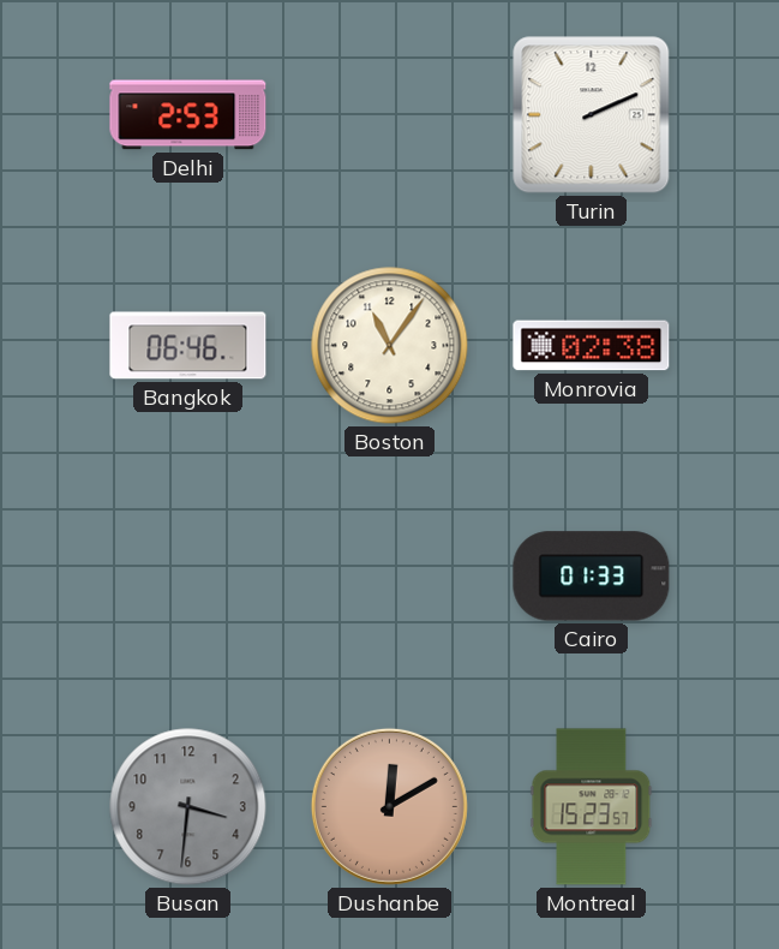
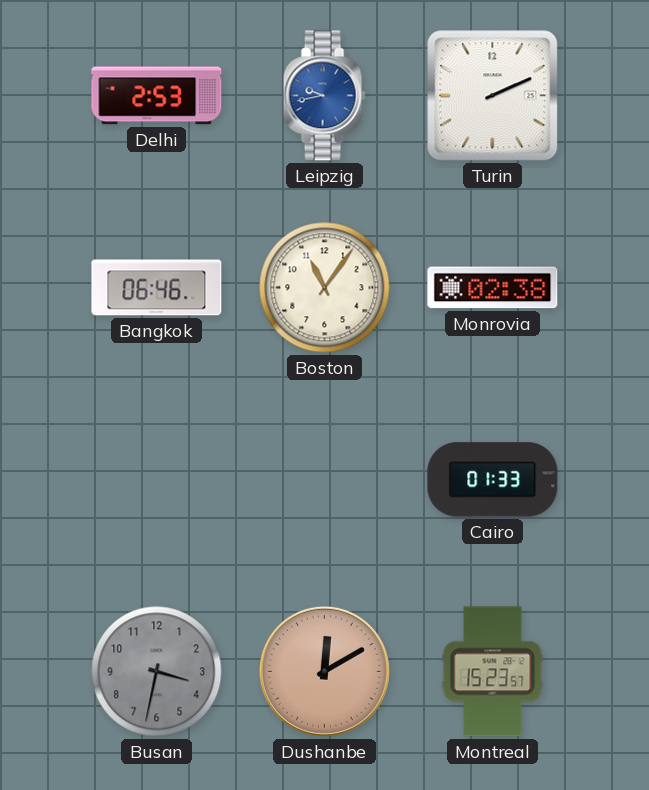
Leipzig: none -> 9:43
Busan: 3:31 -> 3:32
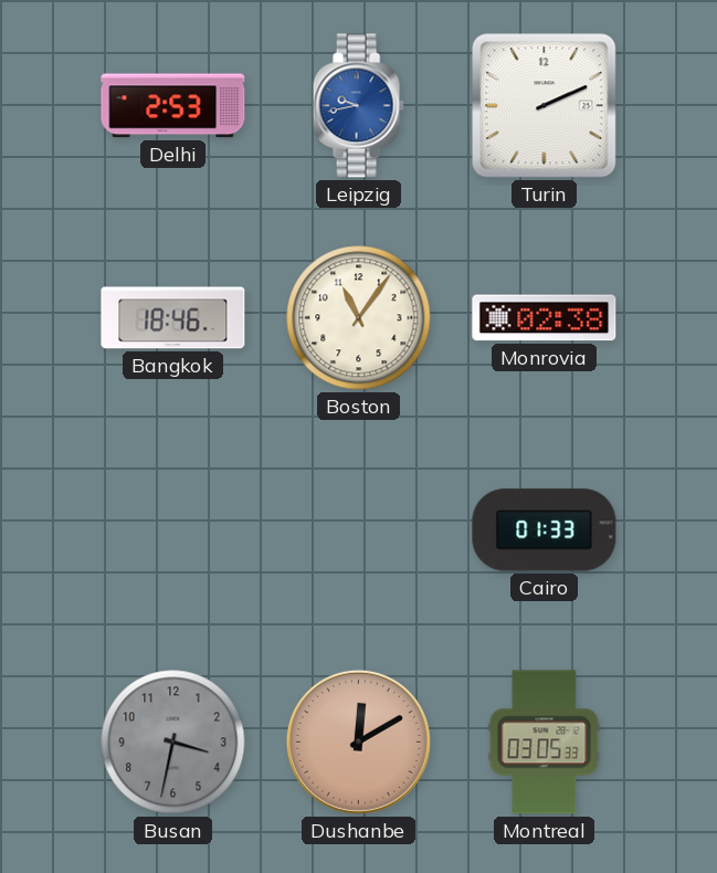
Bangkok: 06:46 -> 18:46
Montreal: 15:23 -> 03:05
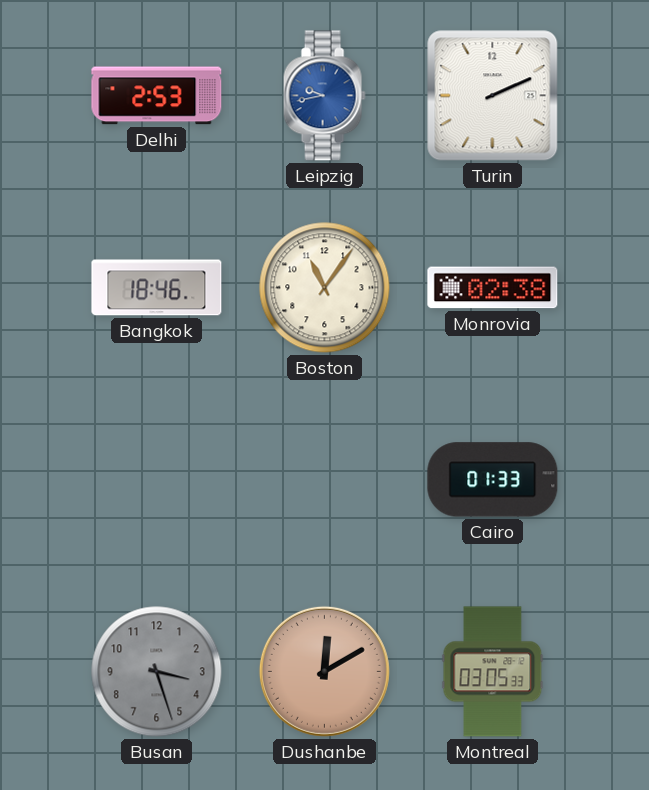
Busan: 3:32 -> 3:27
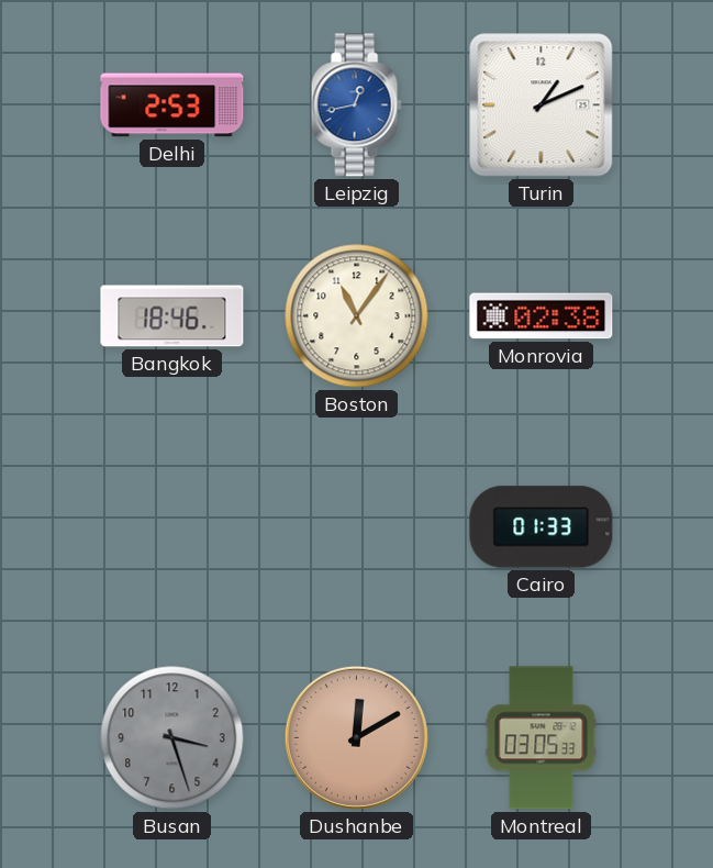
Leipzig: 9:43 -> 12:43
Turin: 2:11 -> 1:11
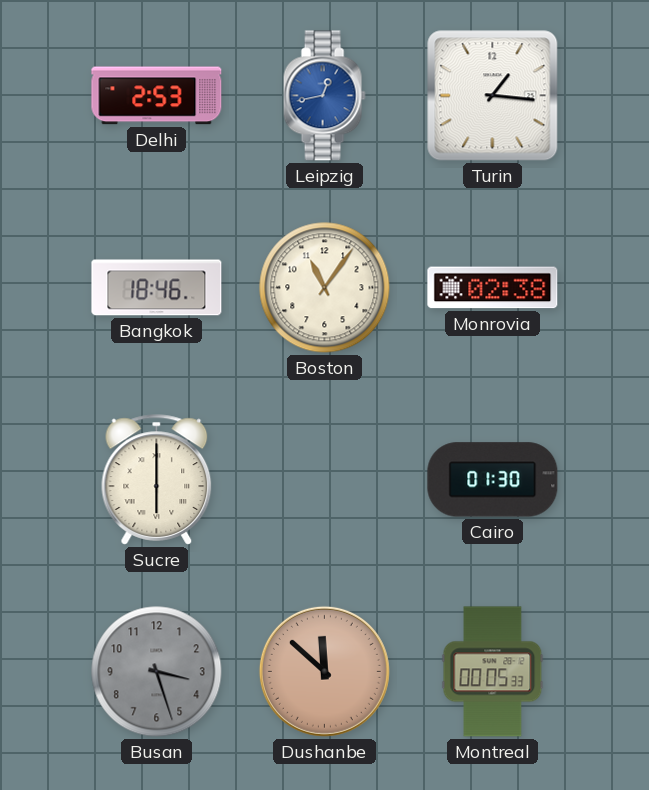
Turin: 1:11 -> 1:16
Sucre: none -> 6:00
Cairo: 01:33 -> 01:30
Dushanbe: 12:10 -> 11:52
Montreal: 03:05 -> 00:05
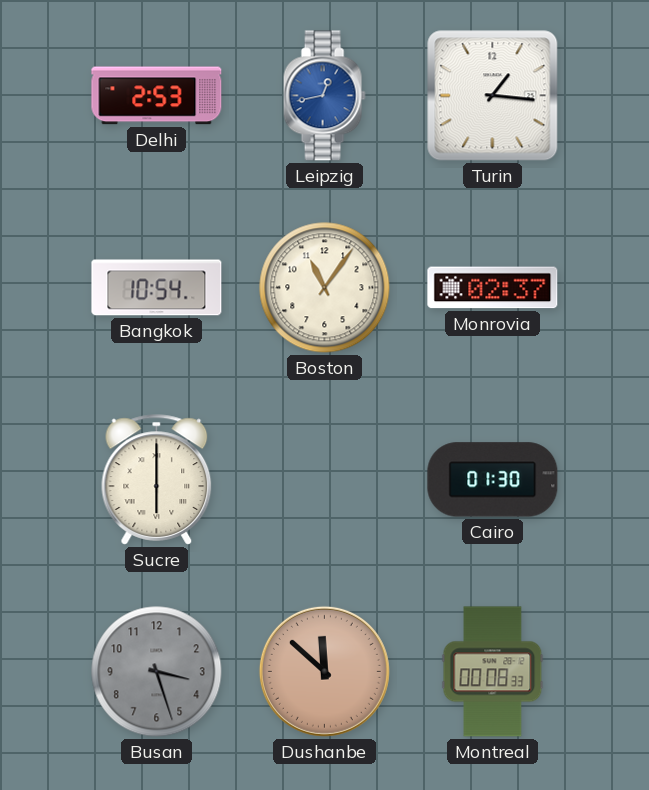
Bangkok: 18:46 -> 10:54
Monrovia: 02:38 -> 02:37
Montreal: 00:05 -> 00:08
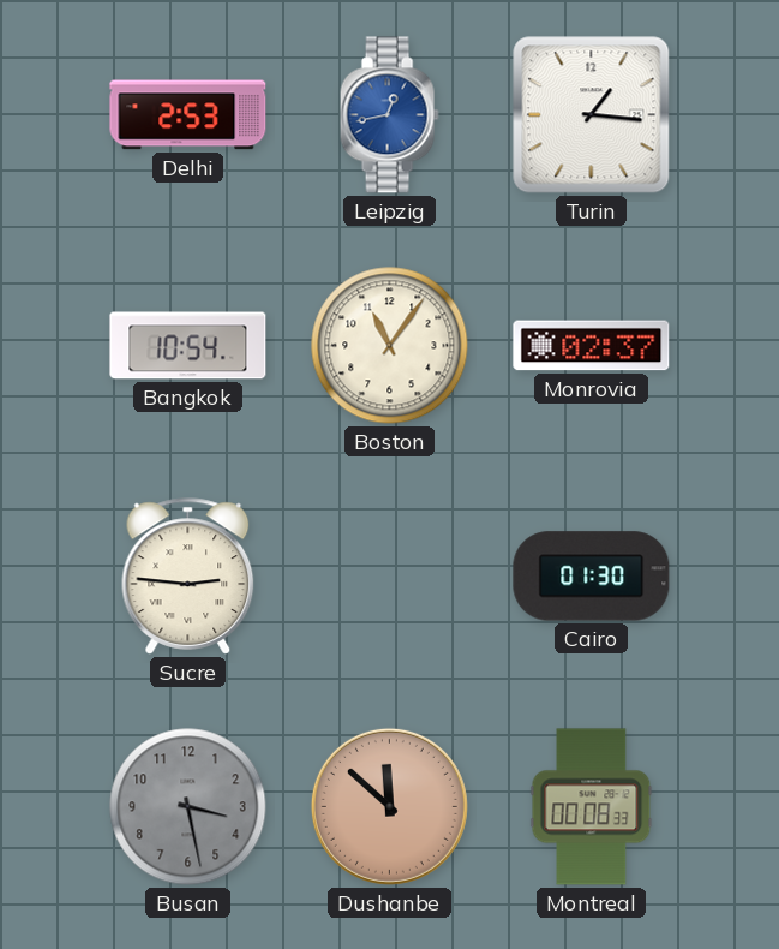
Sucre: 6:00 -> 2:46
Busan: 3:27 -> 3:28
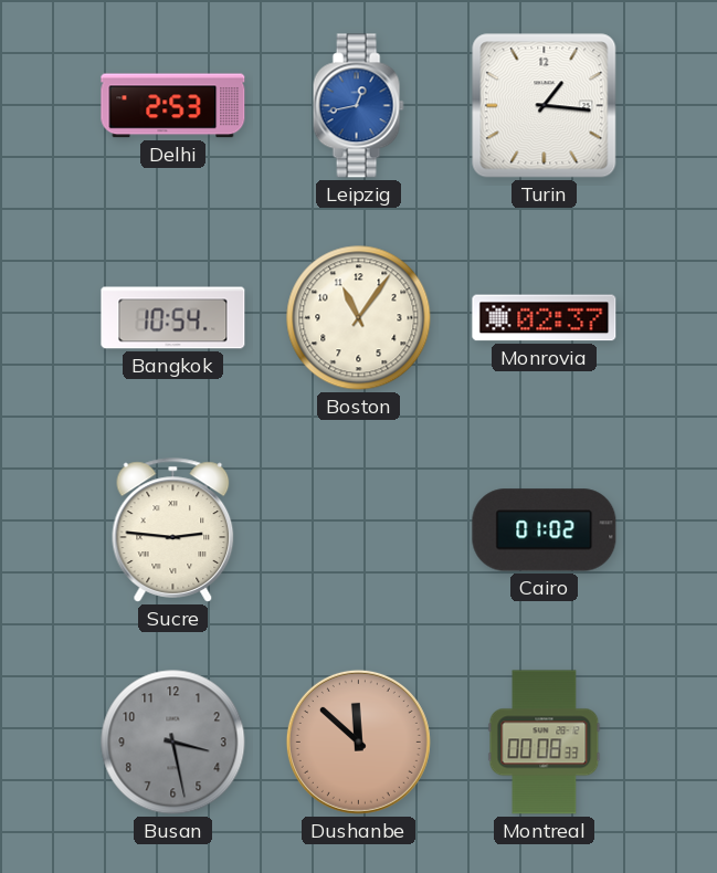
Cairo: 01:30 -> 01:02
